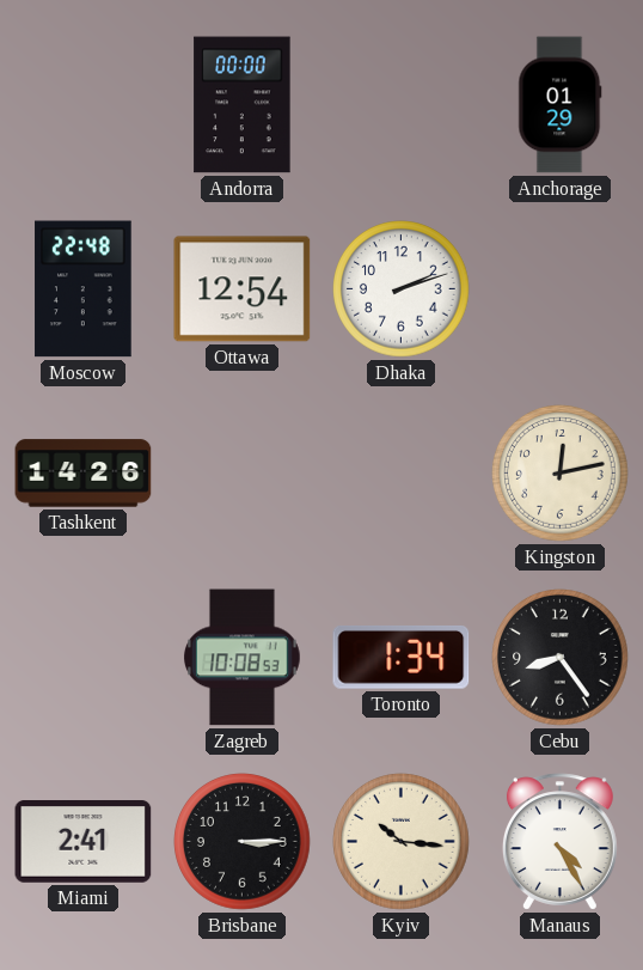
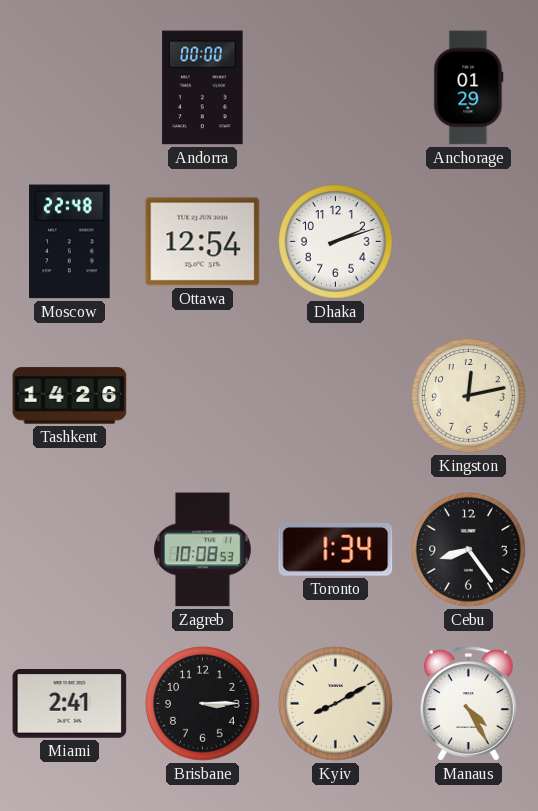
Kyiv: 10:16 -> 8:10
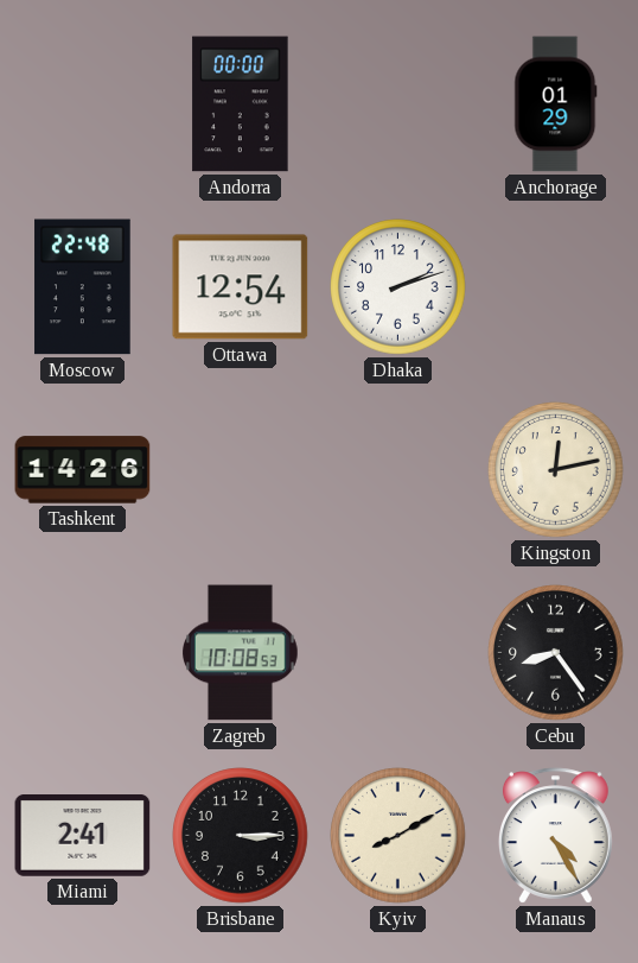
Toronto: 1:34 -> none
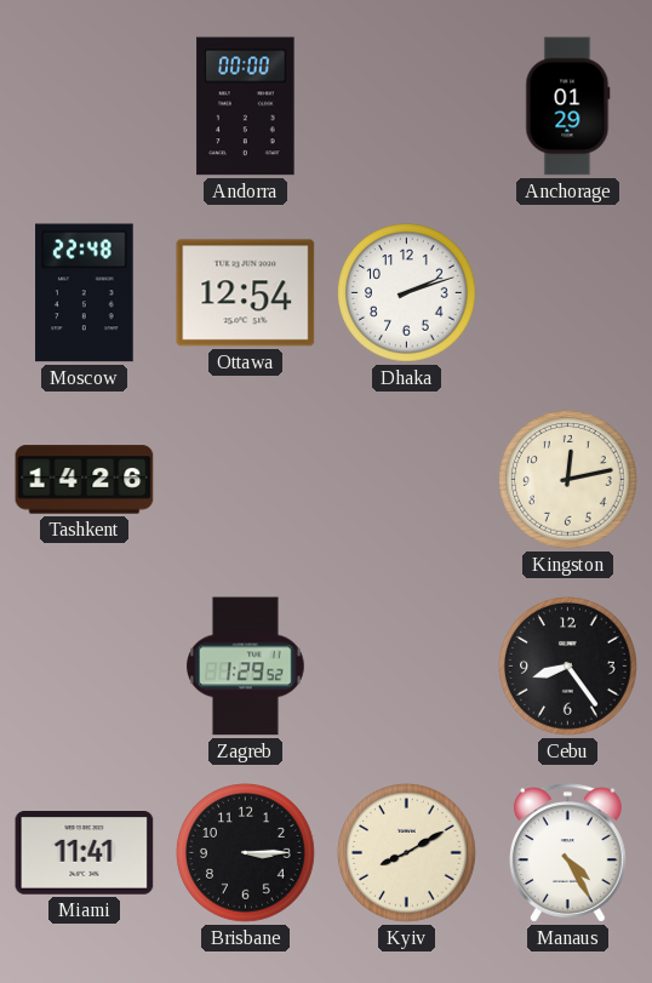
Zagreb: 10:08 -> 1:29
Miami: 2:41 -> 11:41
